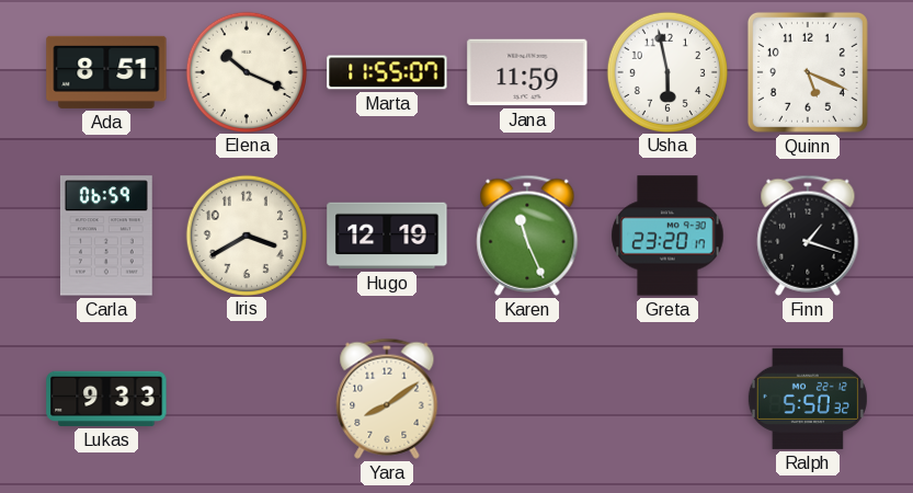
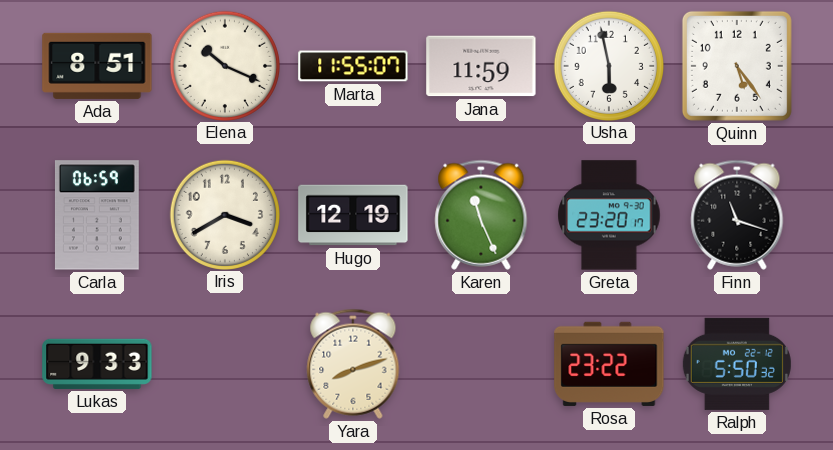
Quinn: 5:19 -> 5:24
Finn: 1:18 -> 11:18
Yara: 8:09 -> 8:12
Rosa: none -> 23:22
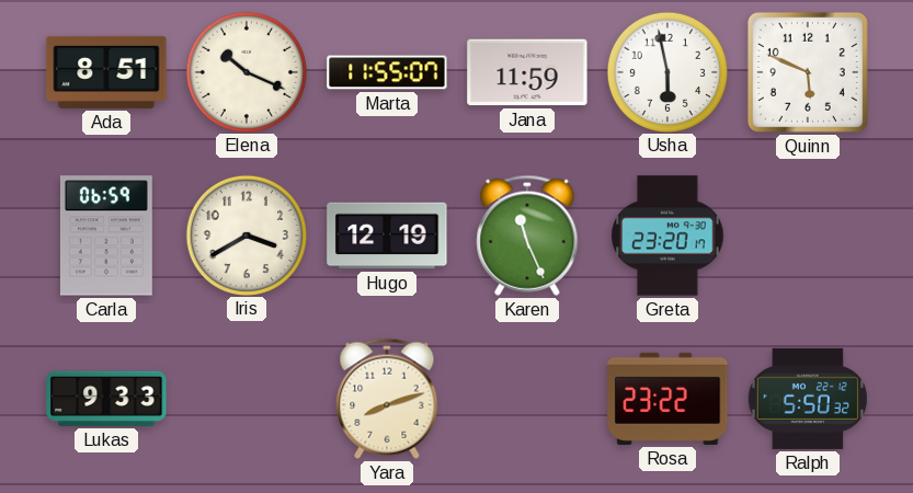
Quinn: 5:24 -> 5:49
Finn: 11:18 -> none
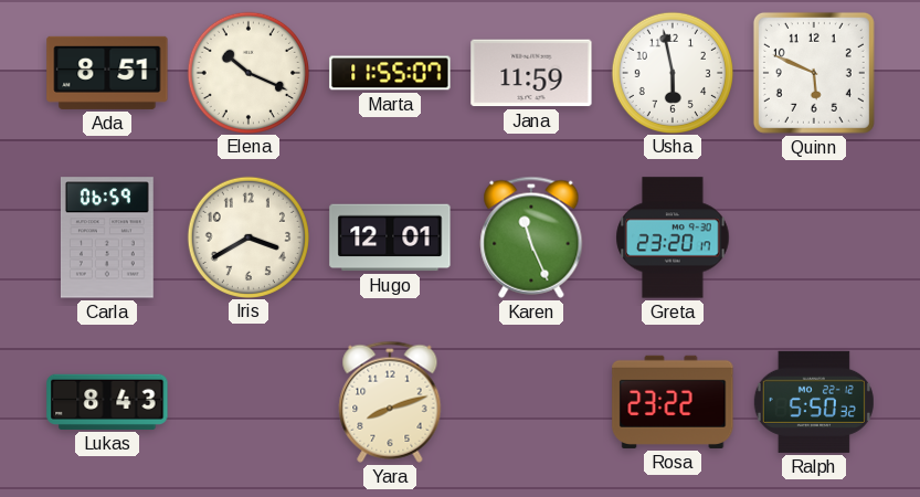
Hugo: 12:19 -> 12:01
Lukas: 9:33 -> 8:43
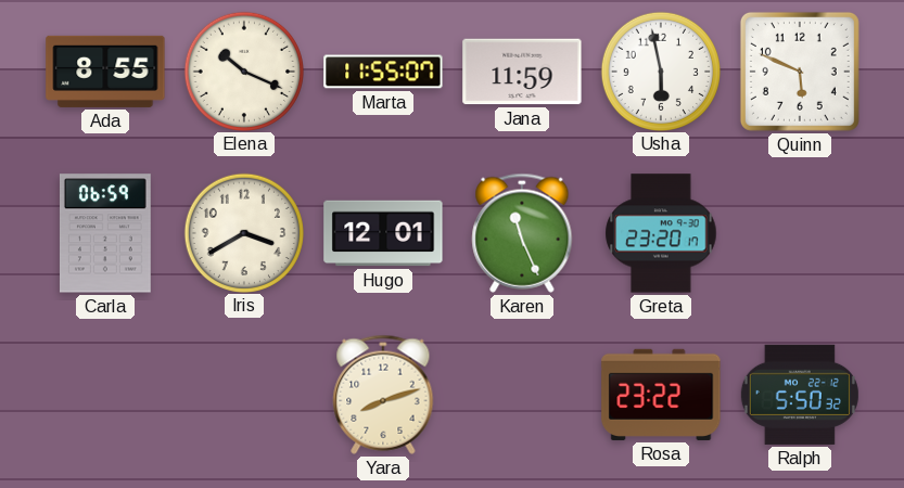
Ada: 8:51 -> 8:55
Lukas: 8:43 -> none
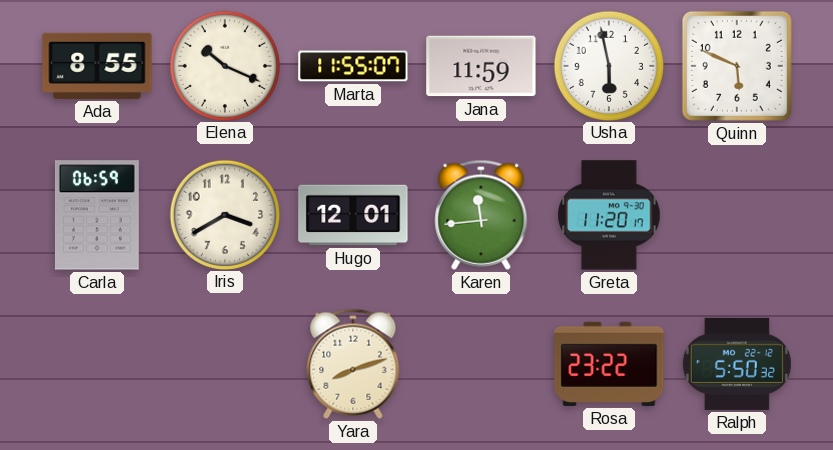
Karen: 11:26 -> 11:44
Greta: 23:20 -> 11:20
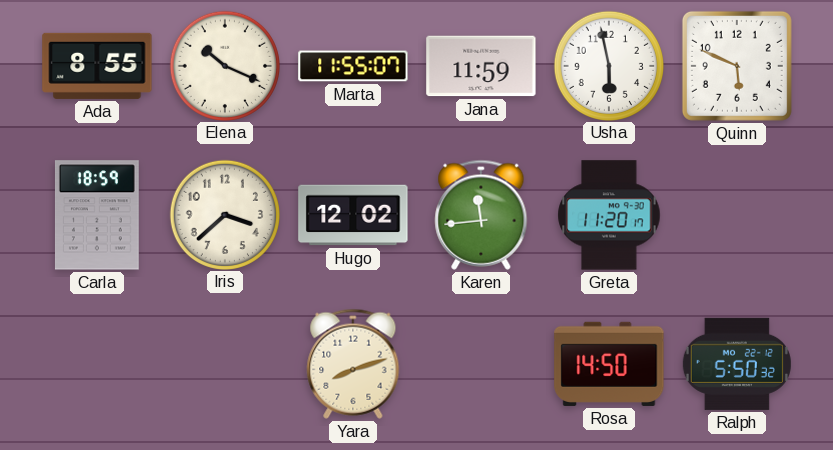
Carla: 06:59 -> 18:59
Iris: 3:40 -> 3:38
Hugo: 12:01 -> 12:02
Rosa: 23:22 -> 14:50
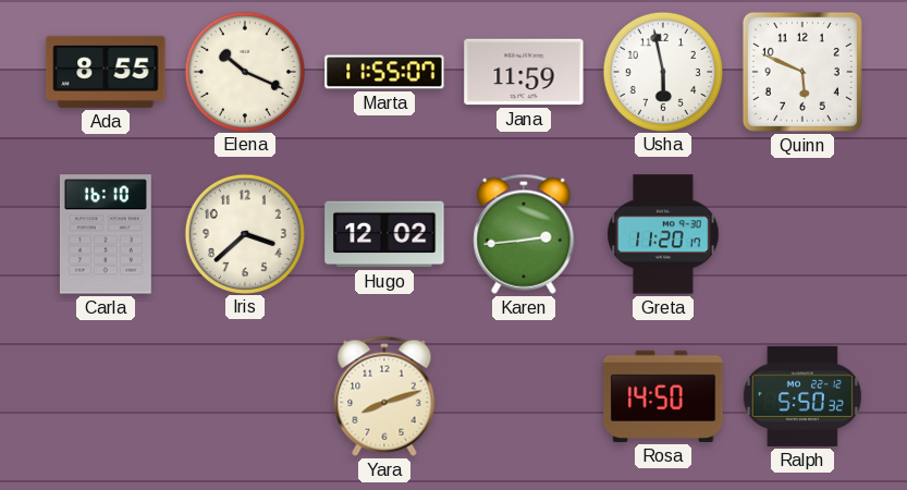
Carla: 18:59 -> 16:10
Karen: 11:44 -> 2:44
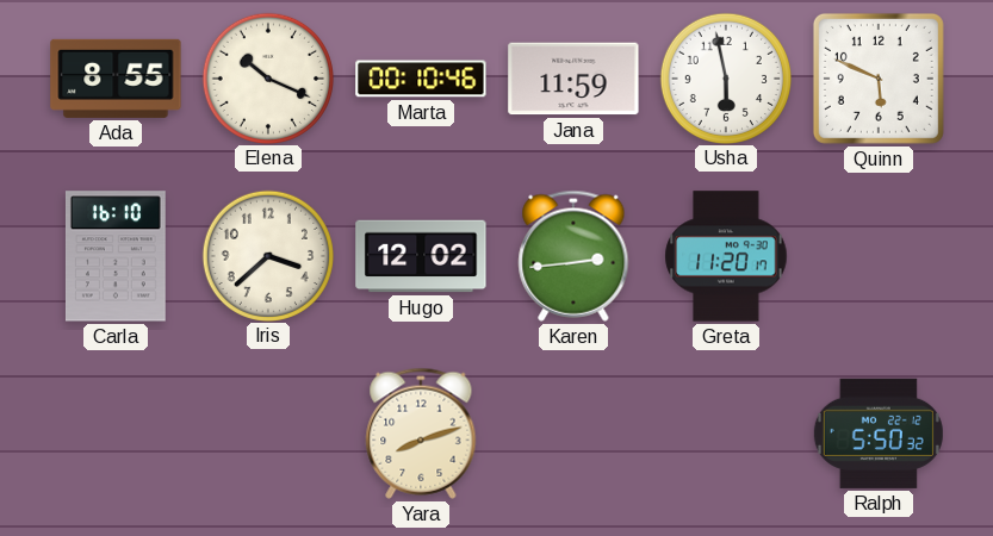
Marta: 11:55 -> 00:10
Rosa: 14:50 -> none
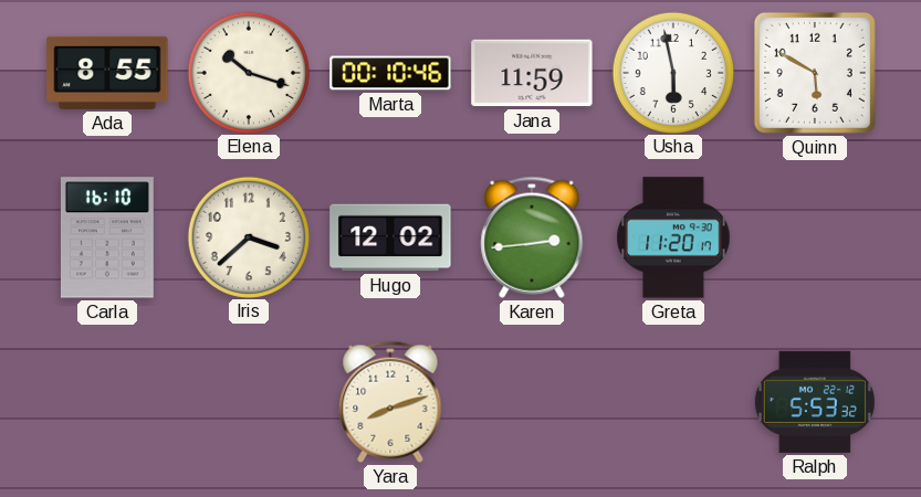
Elena: 10:19 -> 10:18
Quinn: 5:49 -> 5:50
Ralph: 5:50 -> 5:53
